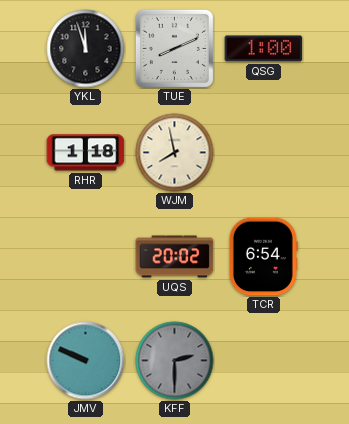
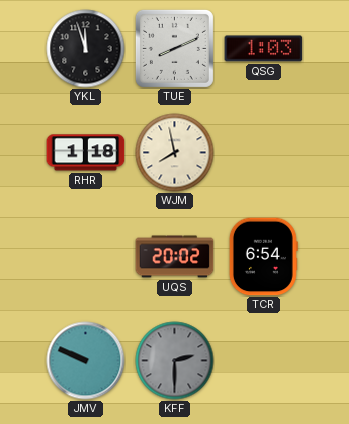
QSG: 1:00 -> 1:03
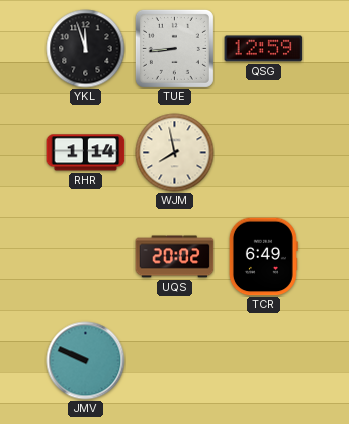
TUE: 8:11 -> 8:44
QSG: 1:03 -> 12:59
RHR: 1:18 -> 1:14
TCR: 6:54 -> 6:49
KFF: 2:30 -> none
